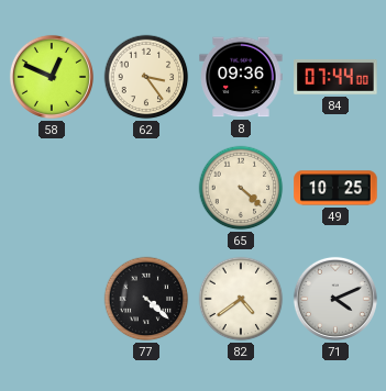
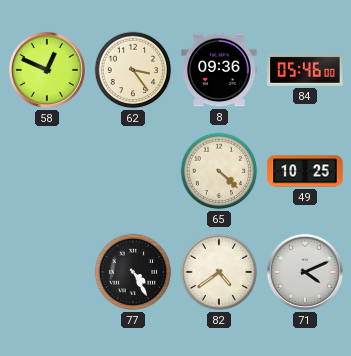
84: 07:44 -> 05:46
77: 4:22 -> 4:25
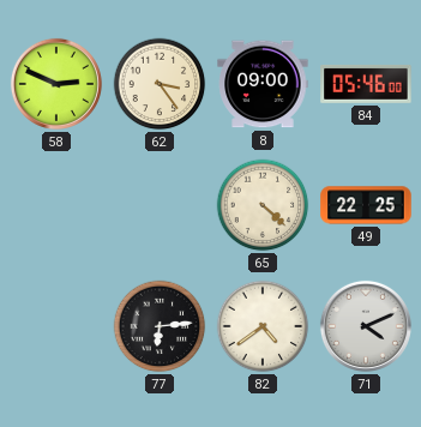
58: 12:49 -> 2:49
8: 09:36 -> 09:00
49: 10:25 -> 22:25
77: 4:25 -> 6:14
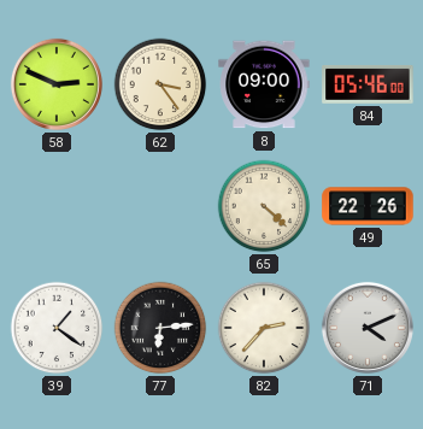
49: 22:25 -> 22:26
39: none -> 1:21
82: 4:39 -> 2:37
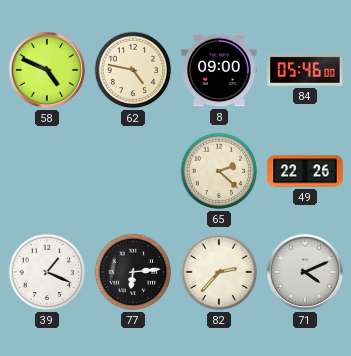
58: 2:49 -> 4:49
62: 3:24 -> 4:47
65: 4:22 -> 2:22
39: 1:21 -> 1:19
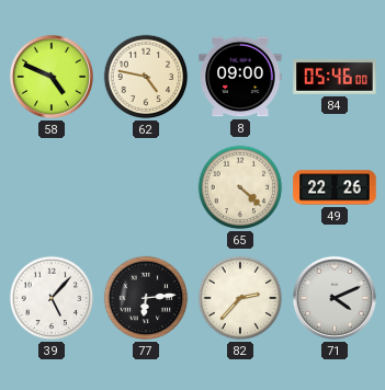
65: 2:22 -> 4:22
39: 1:19 -> 5:07
